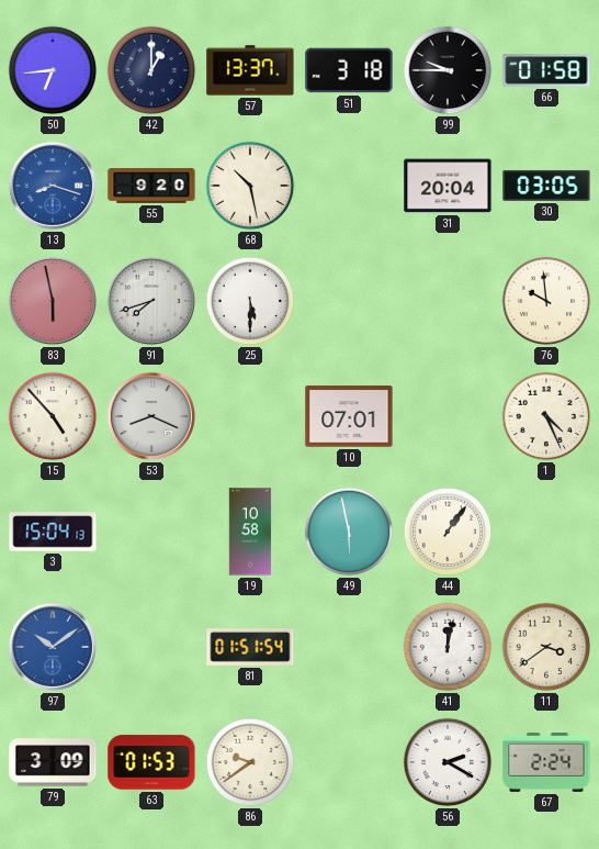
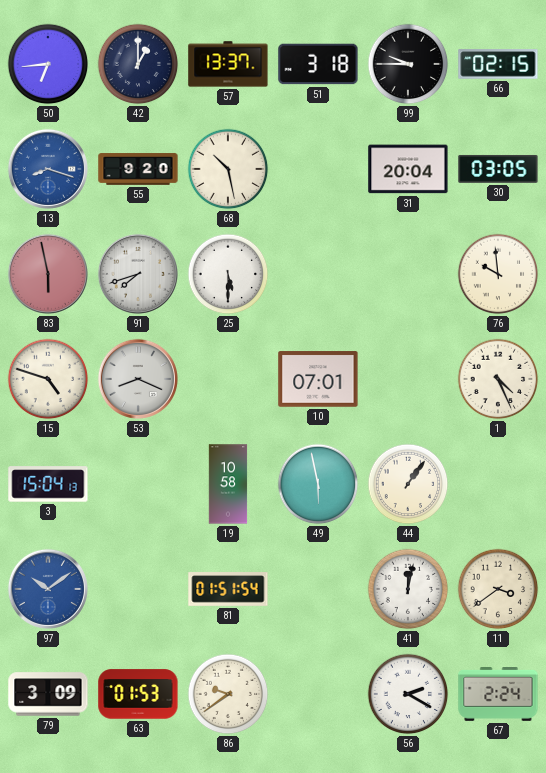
66: 01:58 -> 02:15
15: 4:53 -> 4:48
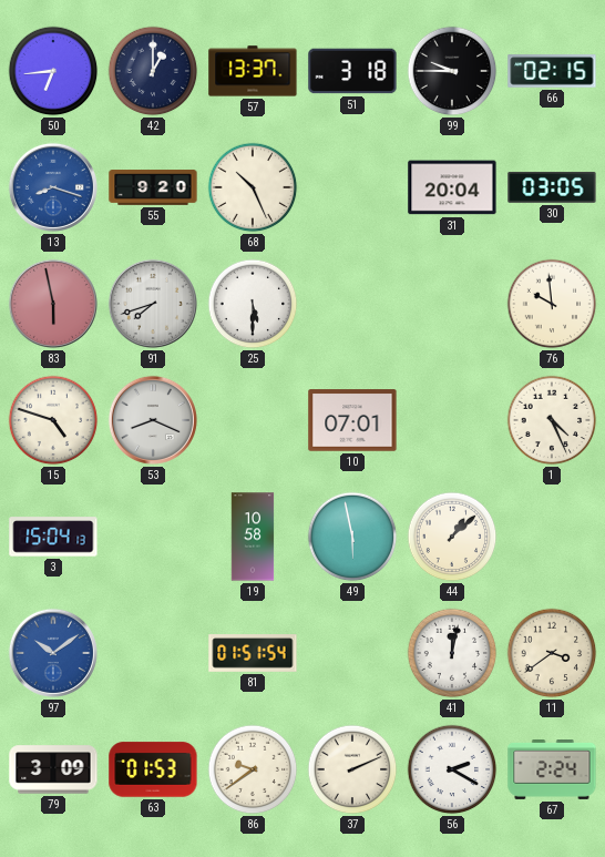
68: 10:28 -> 10:26
44: 1:06 -> 1:08
37: none -> 2:11
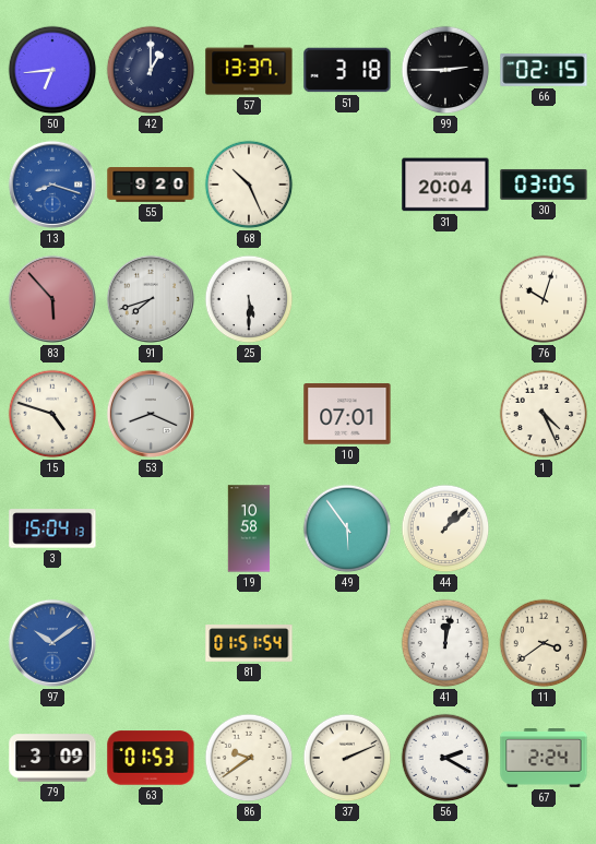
99: 9:45 -> 2:45
83: 5:58 -> 5:53
76: 9:59 -> 10:03
49: 5:58 -> 5:54
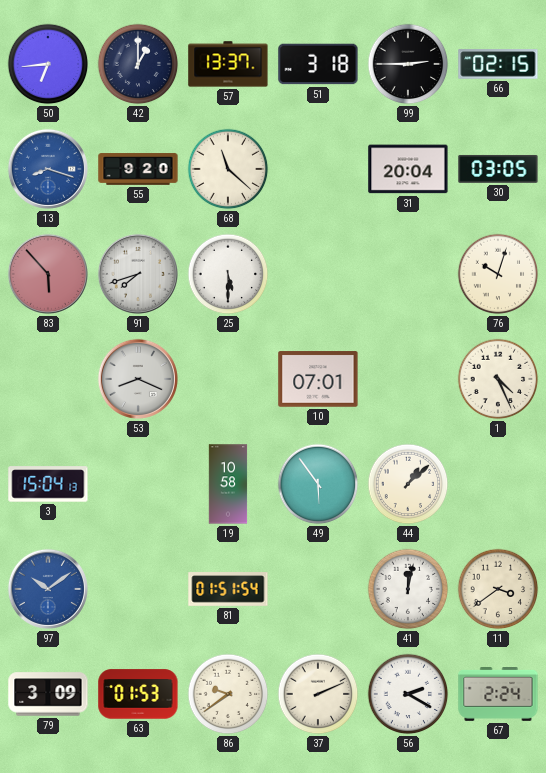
68: 10:26 -> 11:22
15: 4:48 -> none
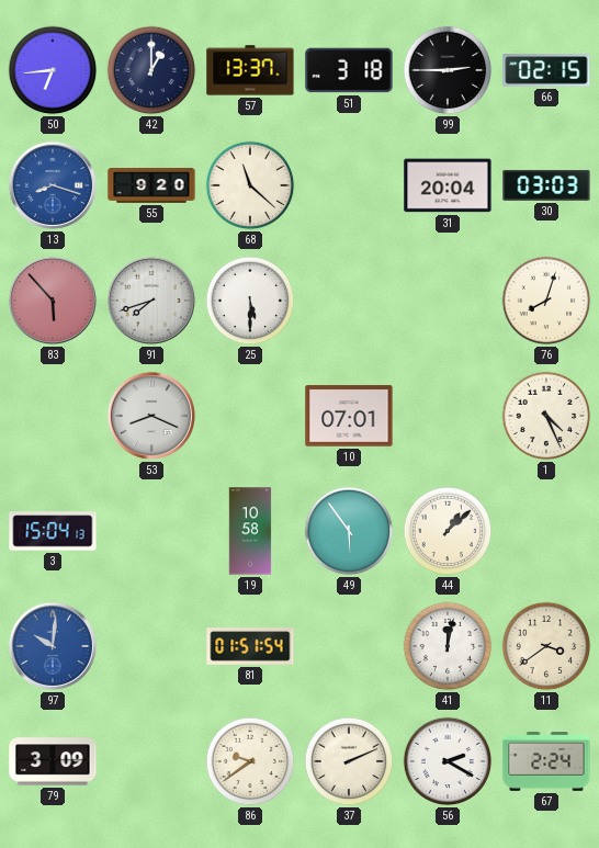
30: 03:05 -> 03:03
76: 10:03 -> 8:03
97: 10:09 -> 10:01
63: 01:53 -> none
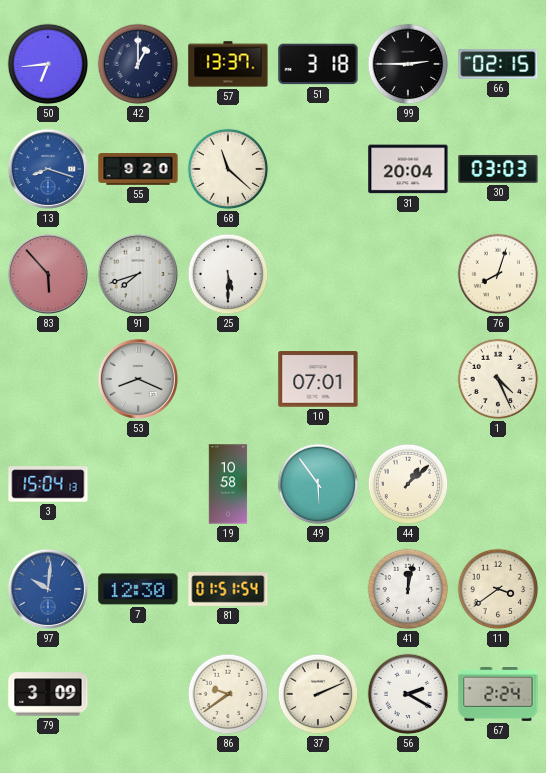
7: none -> 12:30
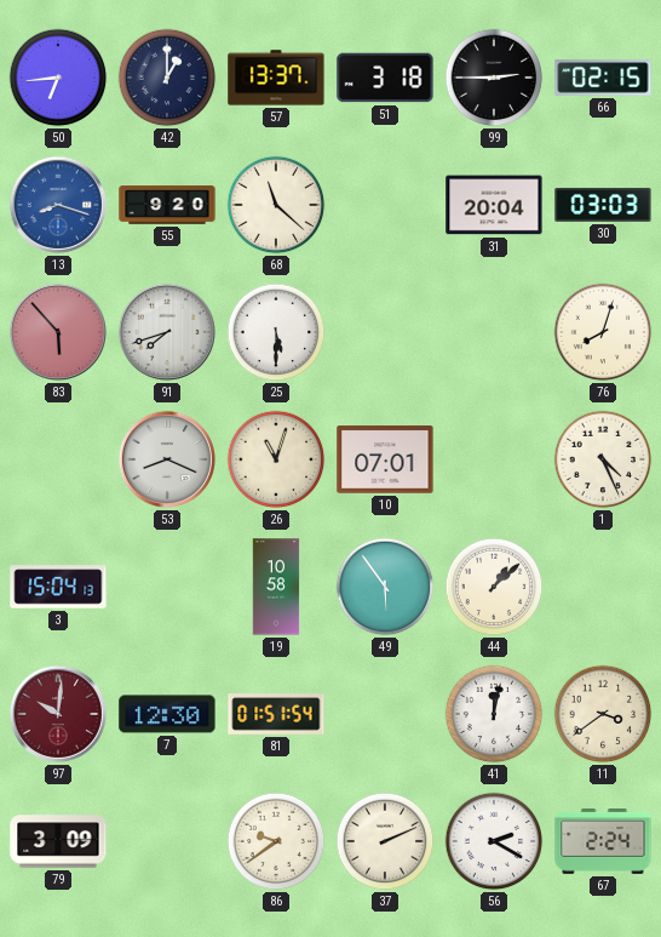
26: none -> 11:03
97 dial: blue -> burgundy
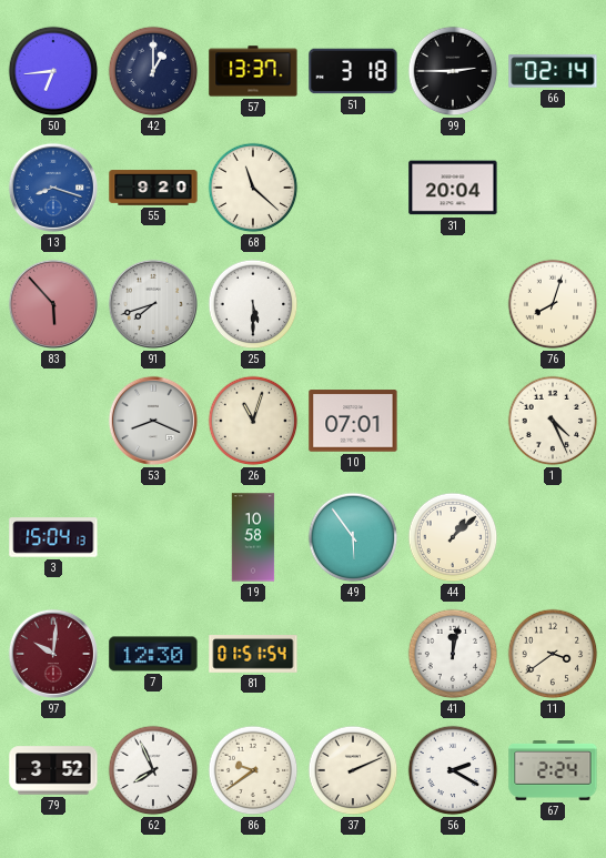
66: 02:15 -> 02:14
30: 03:03 -> none
79: 3:09 -> 3:52
62: none -> 7:56
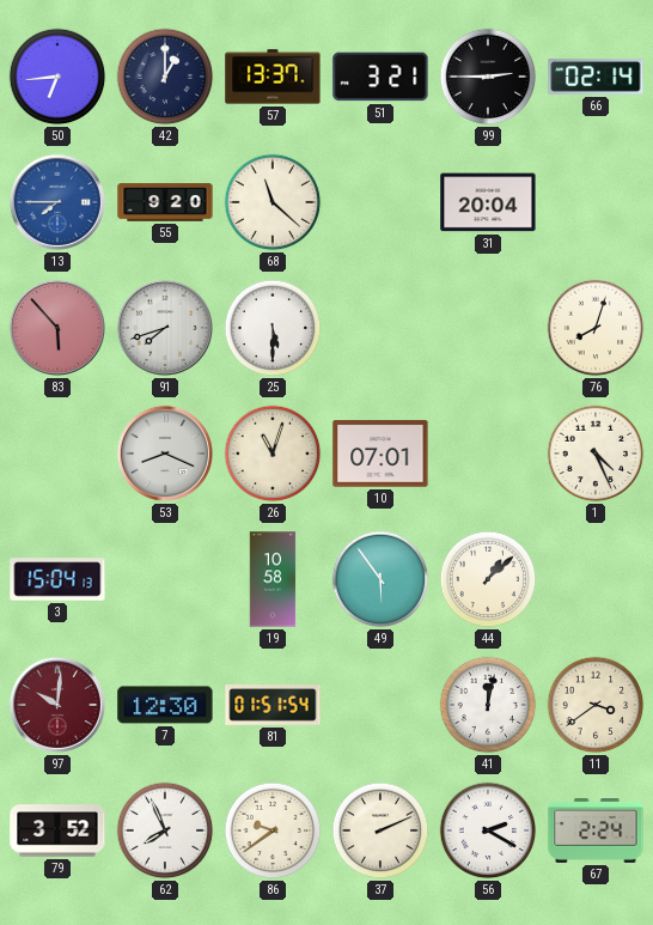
51: 3:18 -> 3:21
13: 8:18 -> 7:45
